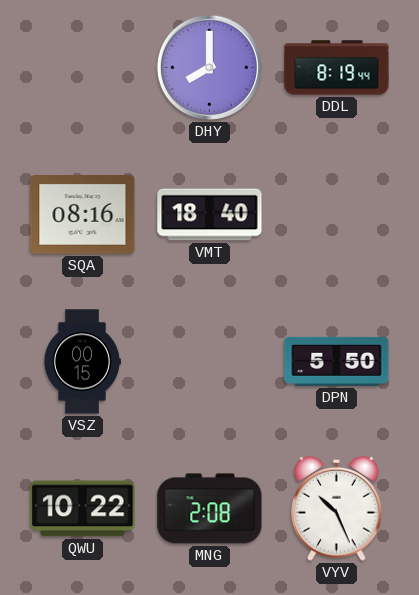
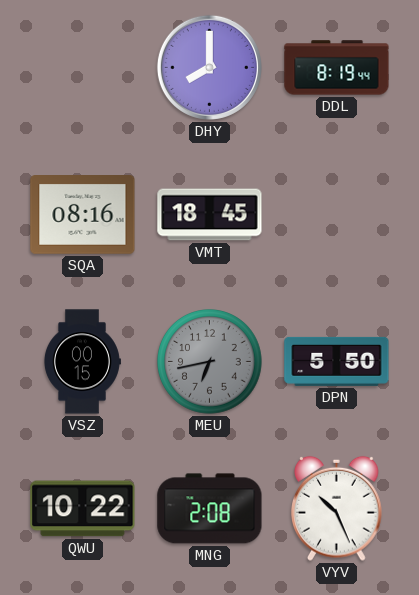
VMT: 18:40 -> 18:45
MEU: none -> 6:43
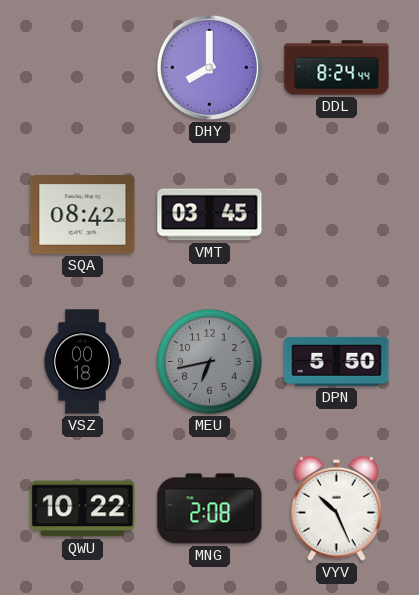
DDL: 8:19 -> 8:24
SQA: 08:16 -> 08:42
VMT: 18:45 -> 03:45
VSZ: 00:15 -> 00:18
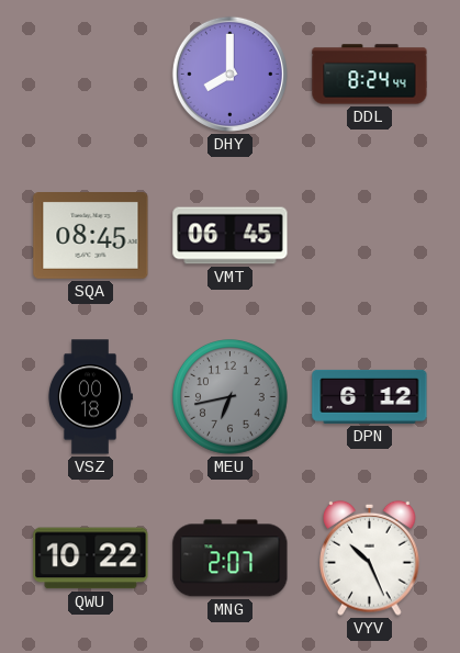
SQA: 08:42 -> 08:45
VMT: 03:45 -> 06:45
DPN: 5:50 -> 6:12
MNG: 2:08 -> 2:07
